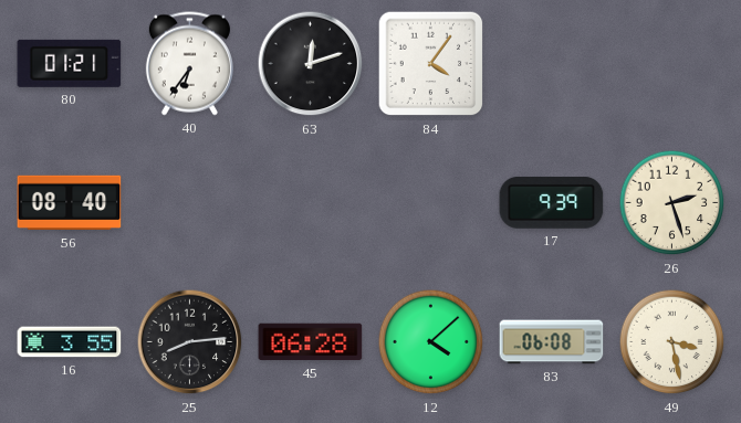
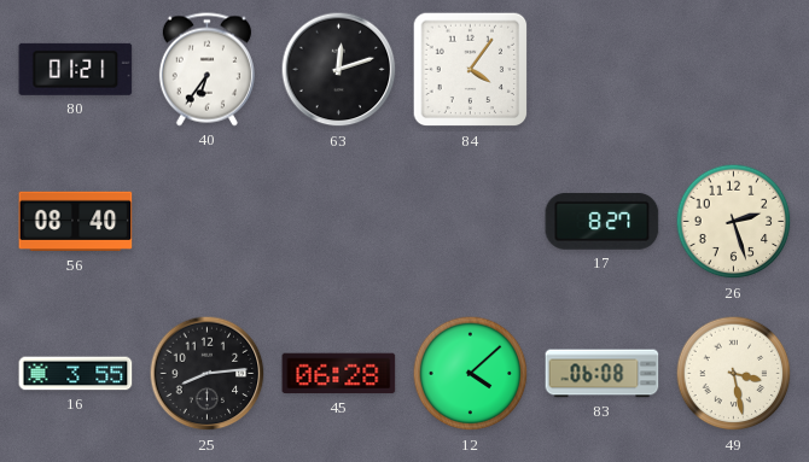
17: 9:39 -> 8:27
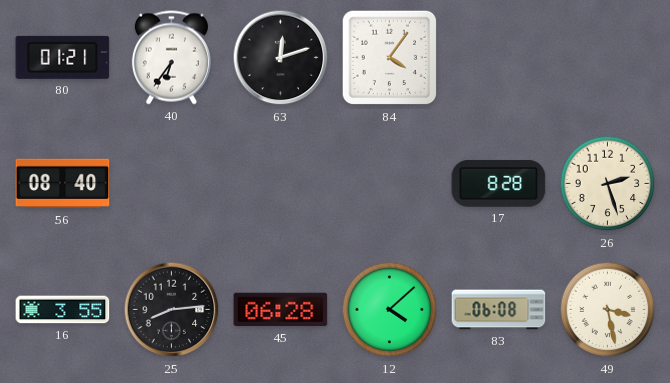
17: 8:27 -> 8:28
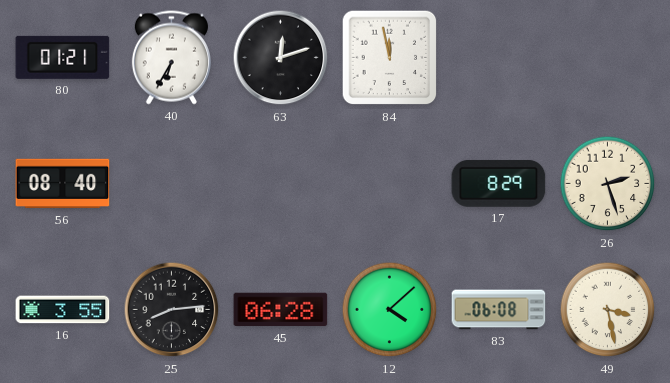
40: 6:36 -> 6:35
84: 4:06 -> 11:58
17: 8:28 -> 8:29
